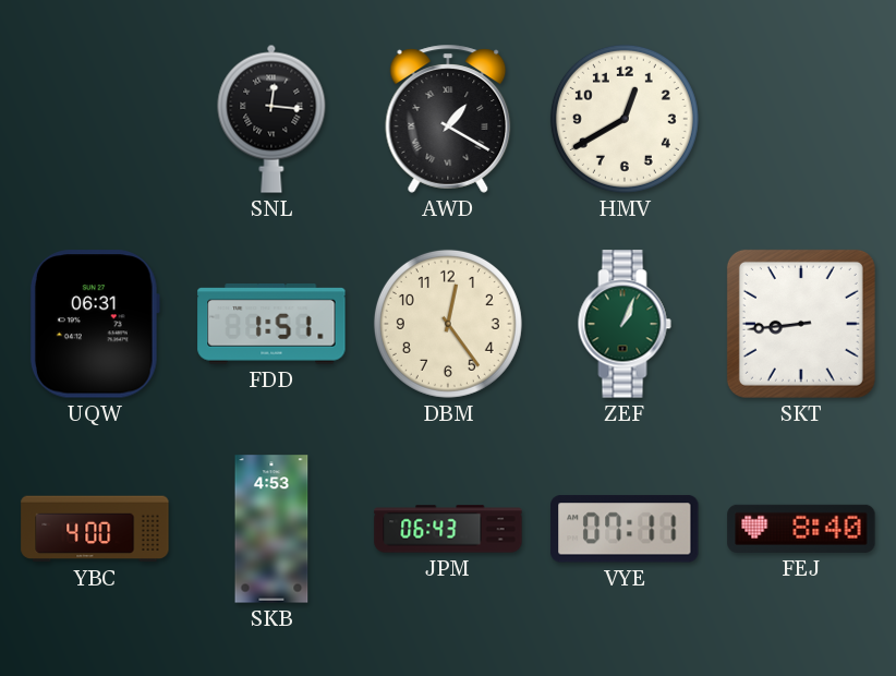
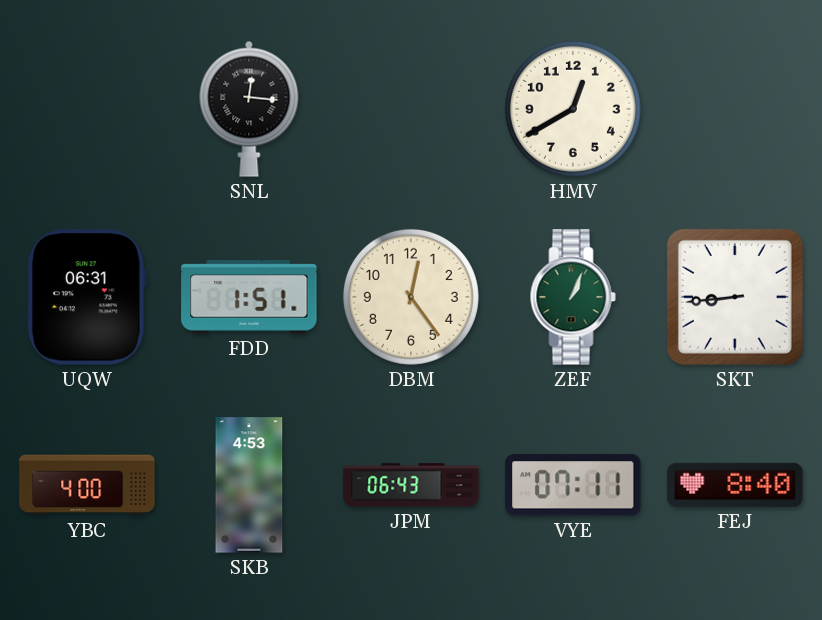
AWD: 1:20 -> none
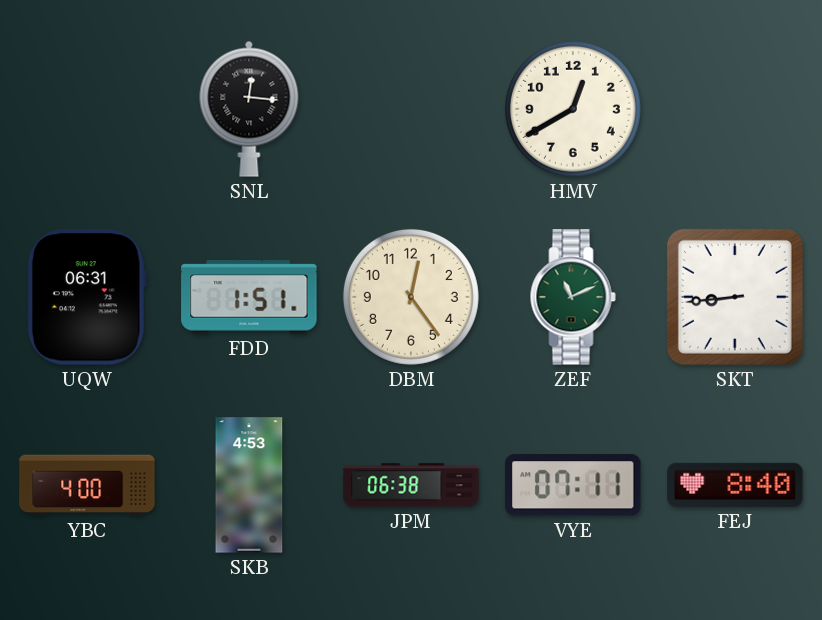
ZEF: 1:04 -> 11:11
JPM: 06:43 -> 06:38
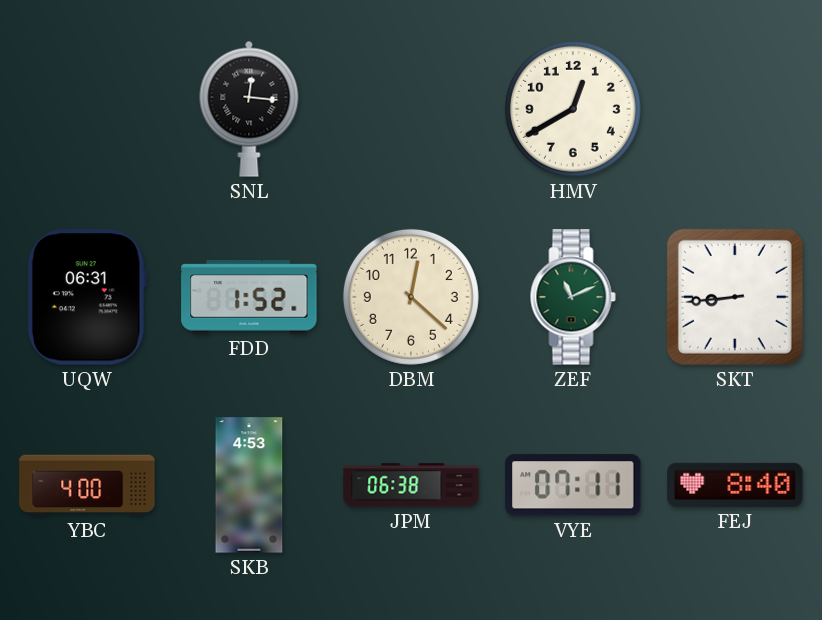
FDD: 1:51 -> 1:52
DBM: 12:24 -> 12:22
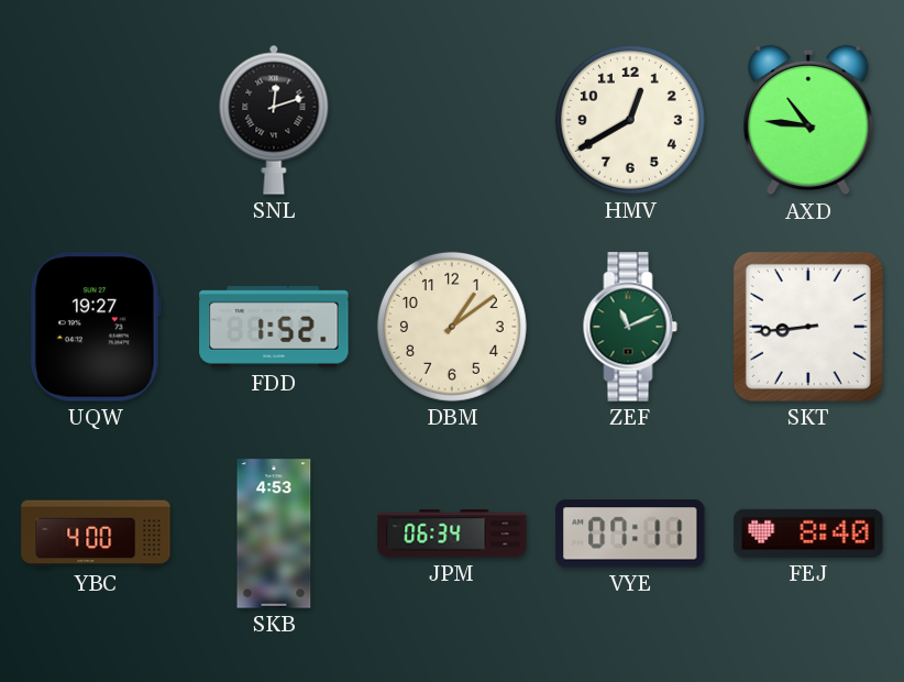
SNL: 12:16 -> 12:12
AXD: none -> 10:46
UQW: 06:31 -> 19:27
DBM: 12:22 -> 1:09
JPM: 06:38 -> 06:34
